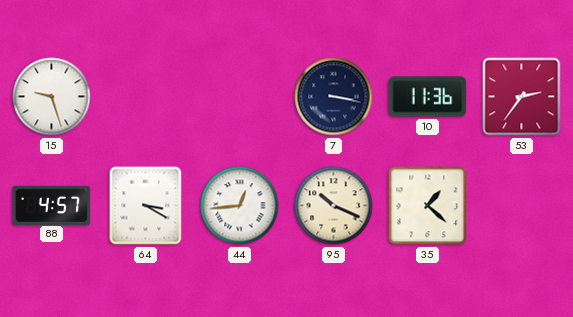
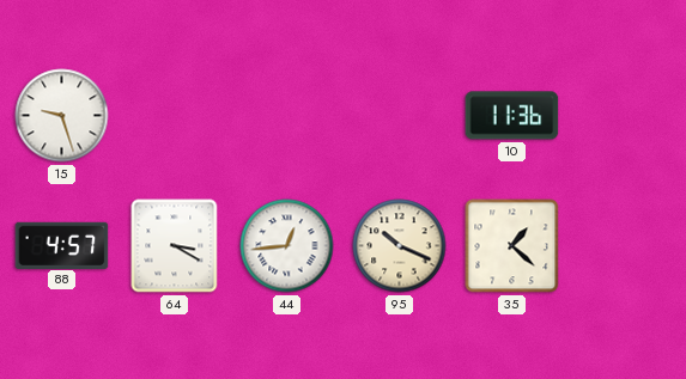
7: 3:17 -> none
53: 2:36 -> none
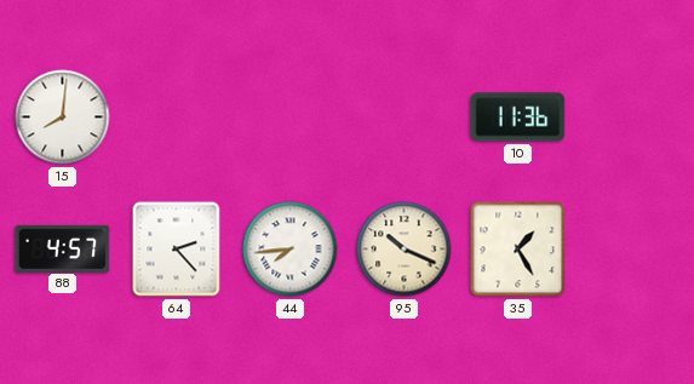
15: 9:27 -> 8:01
64: 3:20 -> 2:23
44: 12:44 -> 7:44
35: 1:22 -> 1:25
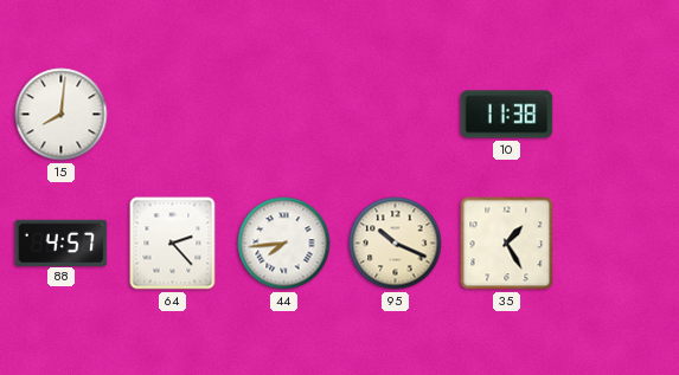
10: 11:36 -> 11:38
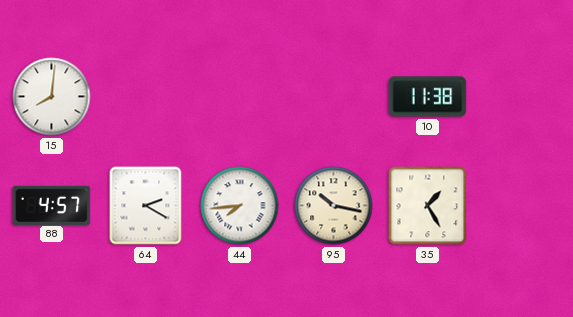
64: 2:23 -> 2:20
95: 10:19 -> 10:17
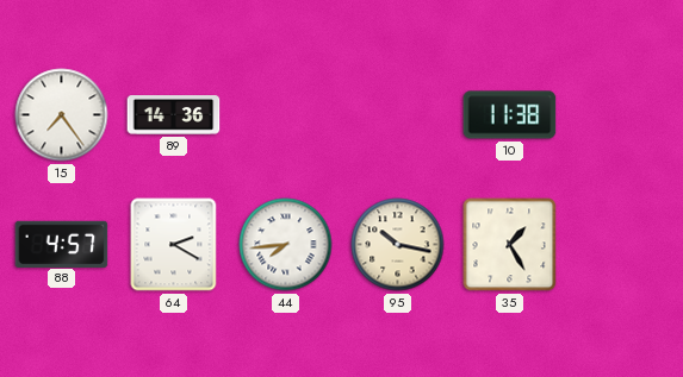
15: 8:01 -> 7:24
89: none -> 14:36
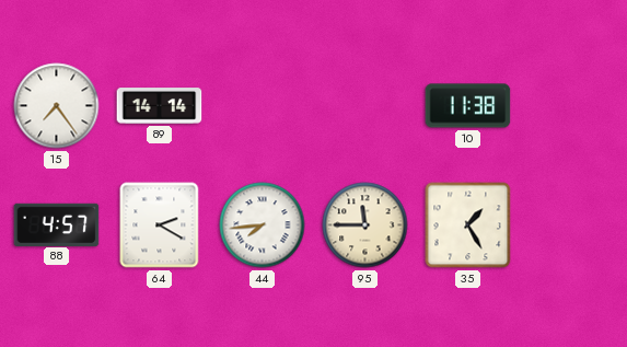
89: 14:36 -> 14:14
95: 10:17 -> 11:45
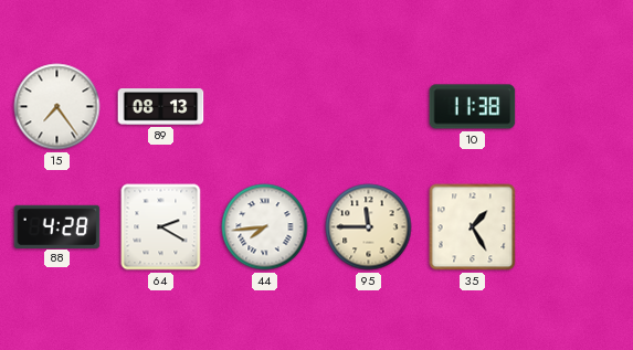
89: 14:14 -> 08:13
88: 4:57 -> 4:28
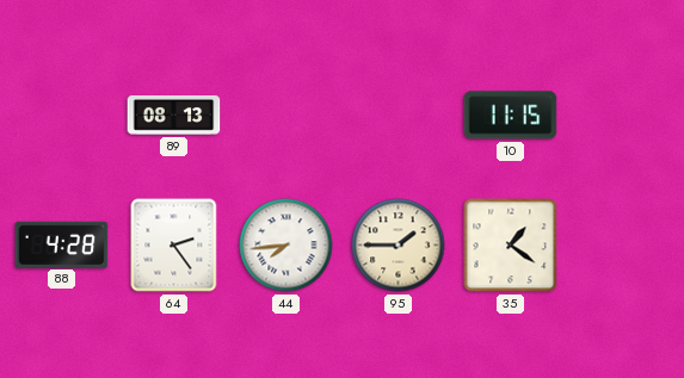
15: 7:24 -> none
10: 11:38 -> 11:15
64: 2:20 -> 2:24
95: 11:45 -> 1:45
35: 1:25 -> 1:21
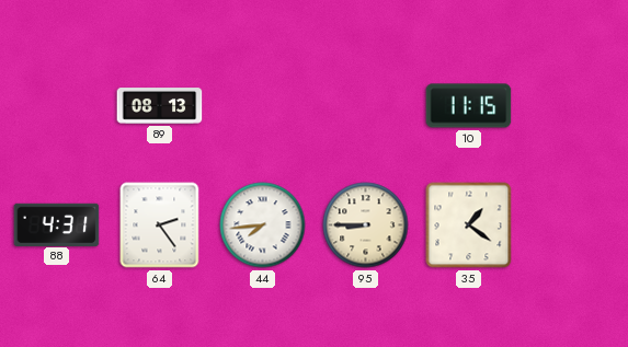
88: 4:28 -> 4:31
95: 1:45 -> 8:45
